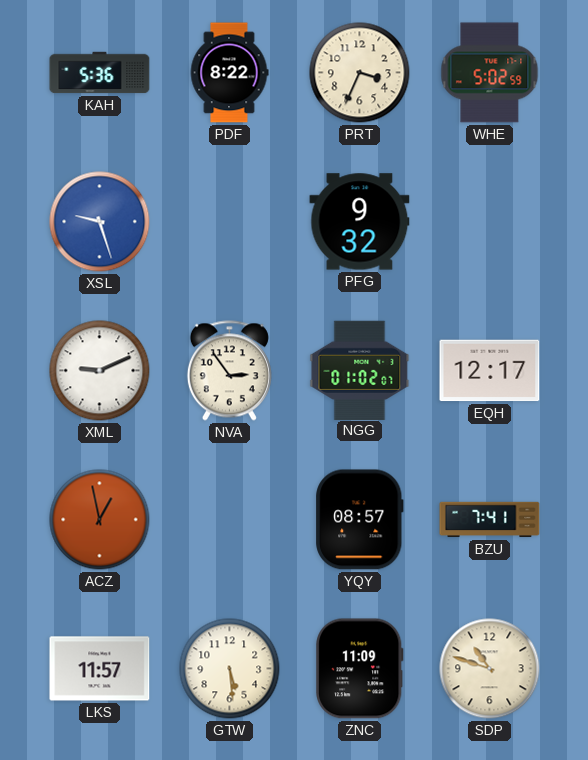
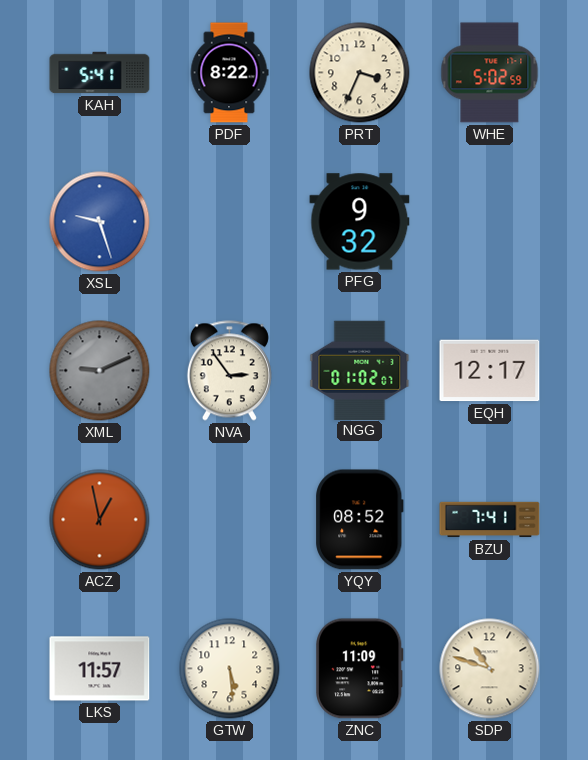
KAH: 5:36 -> 5:41
XML dial: white -> grey
YQY: 08:57 -> 08:52
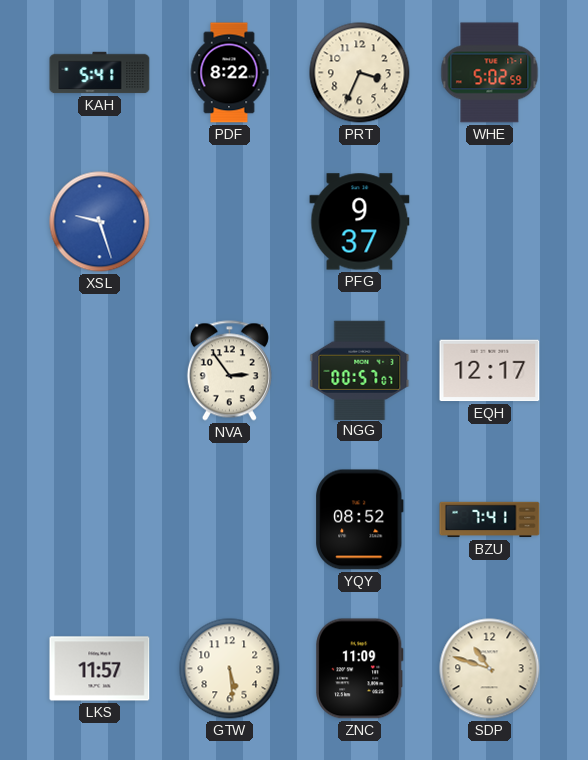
PFG: 9:32 -> 9:37
XML: 9:11 -> none
NGG: 01:02 -> 00:57
ACZ: 12:58 -> none
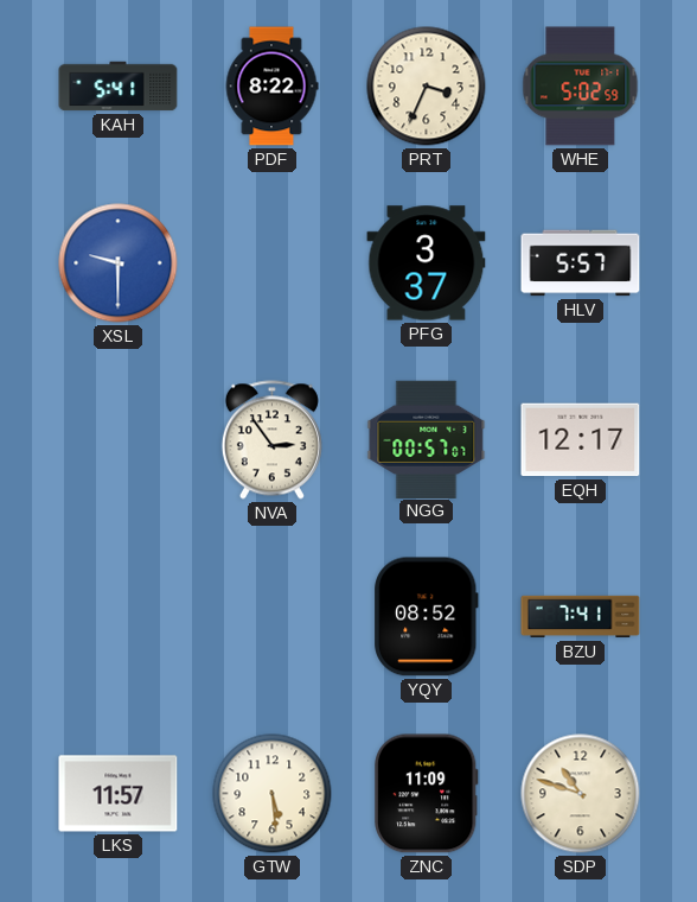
XSL: 9:27 -> 9:30
PFG: 9:37 -> 3:37
HLV: none -> 5:57
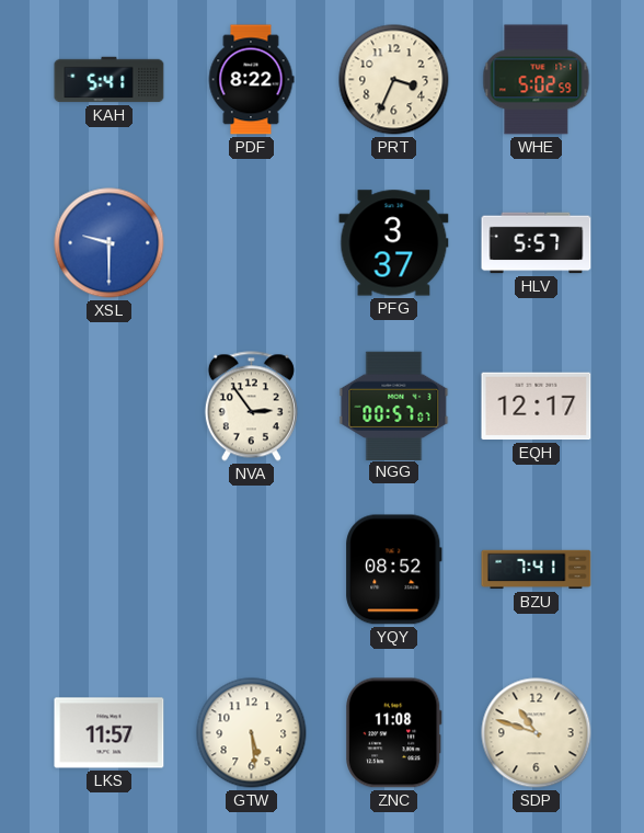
ZNC: 11:09 -> 11:08
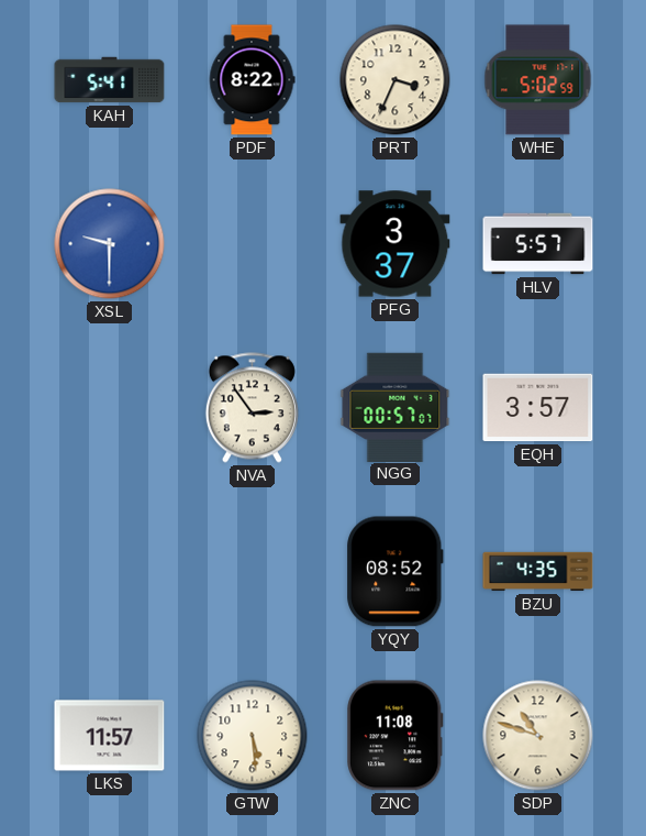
EQH: 12:17 -> 3:57
BZU: 7:41 -> 4:35
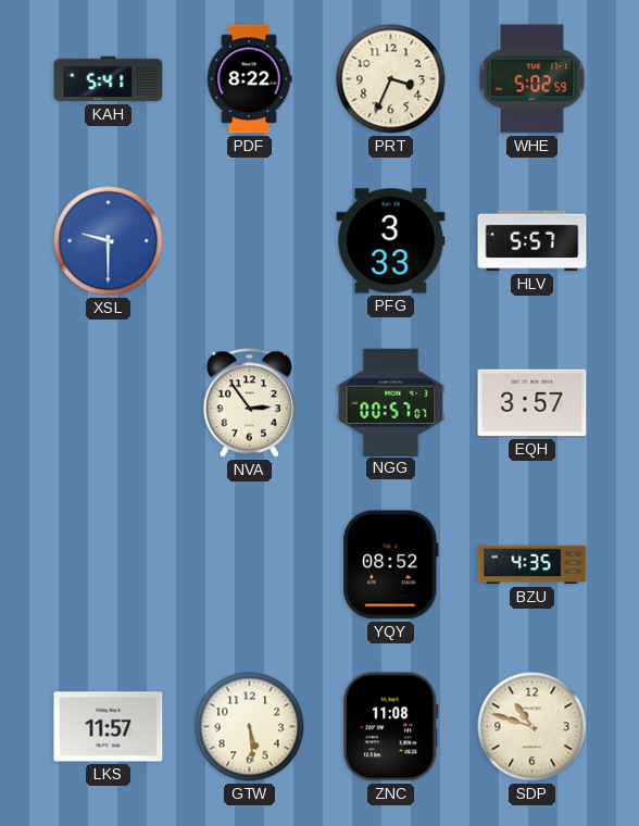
PFG: 3:37 -> 3:33
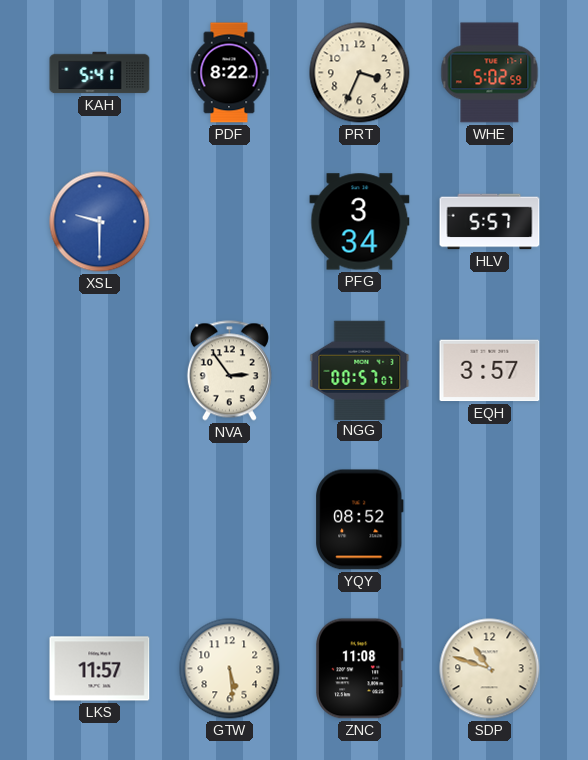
PFG: 3:33 -> 3:34
BZU: 4:35 -> none
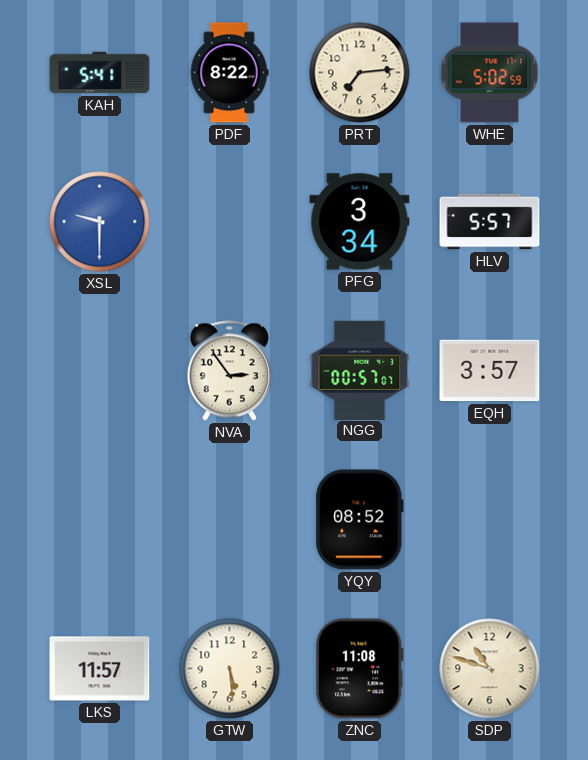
PRT: 3:34 -> 7:14
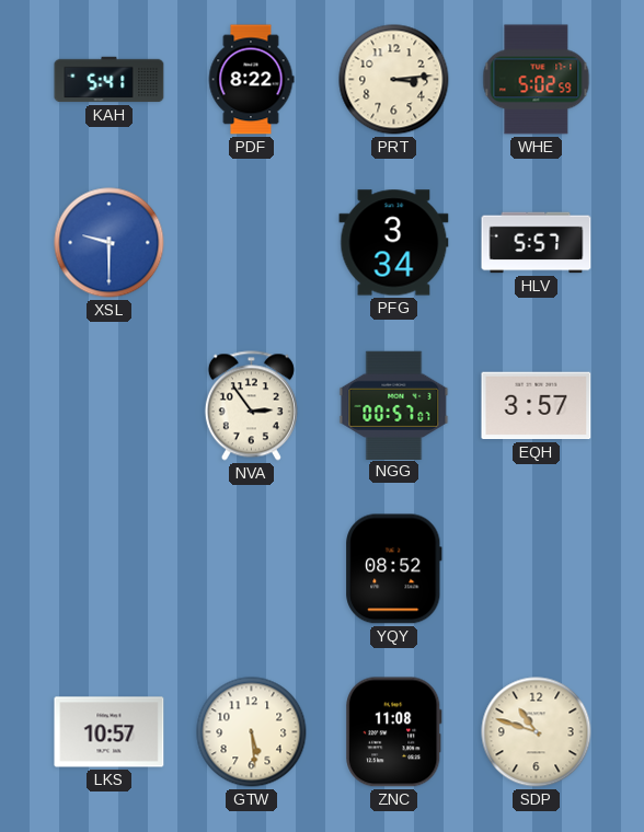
PRT: 7:14 -> 3:14
LKS: 11:57 -> 10:57
